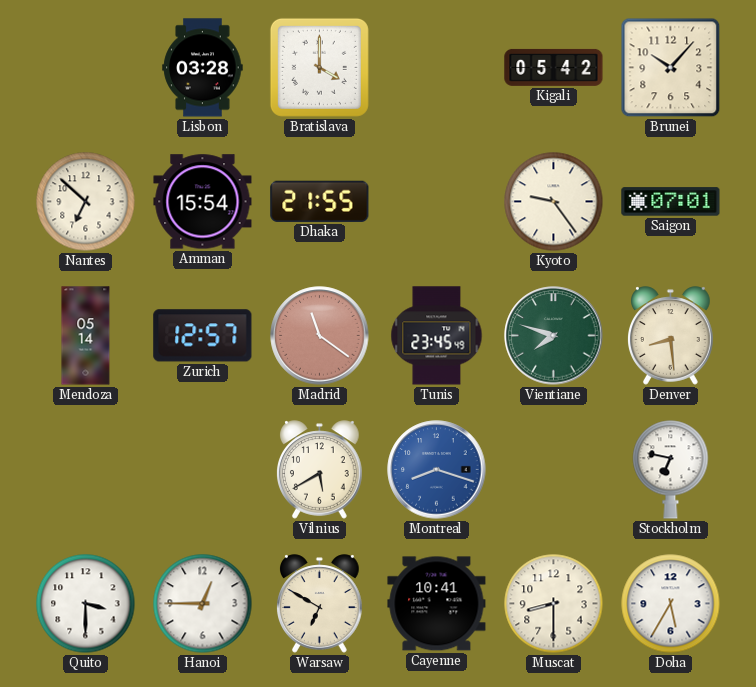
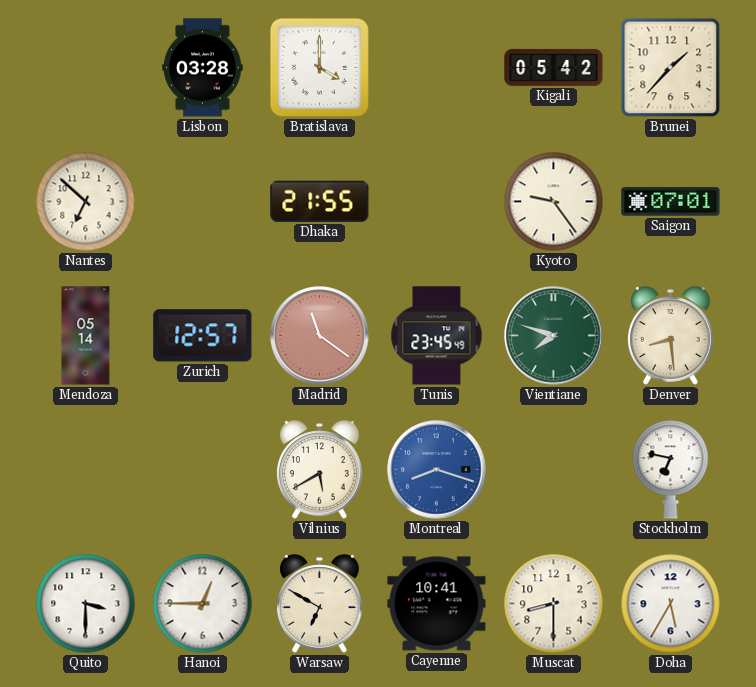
Brunei: 10:07 -> 1:37
Amman: 15:54 -> none
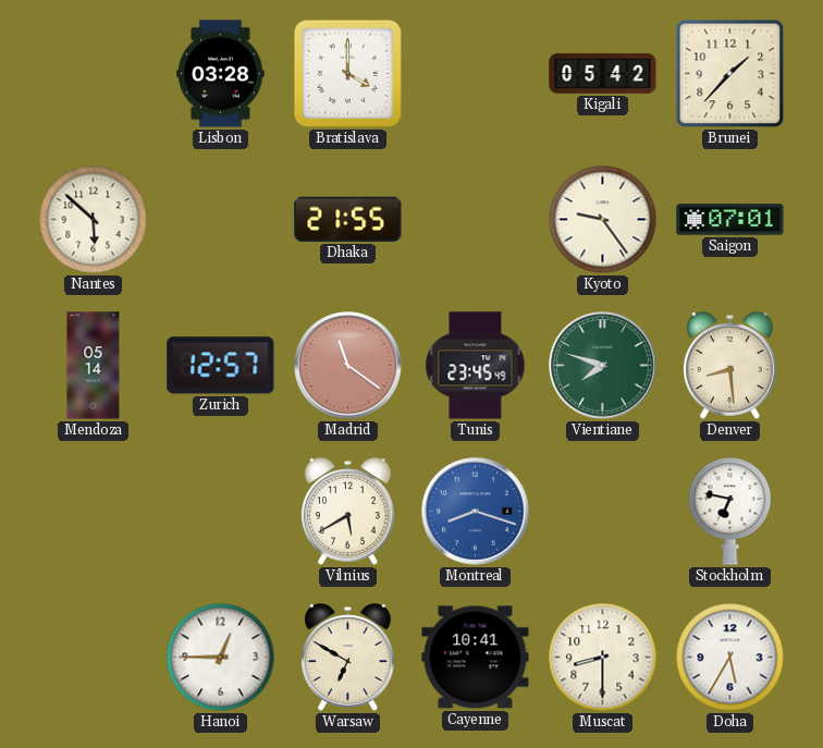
Nantes: 6:52 -> 5:52
Quito: 3:30 -> none
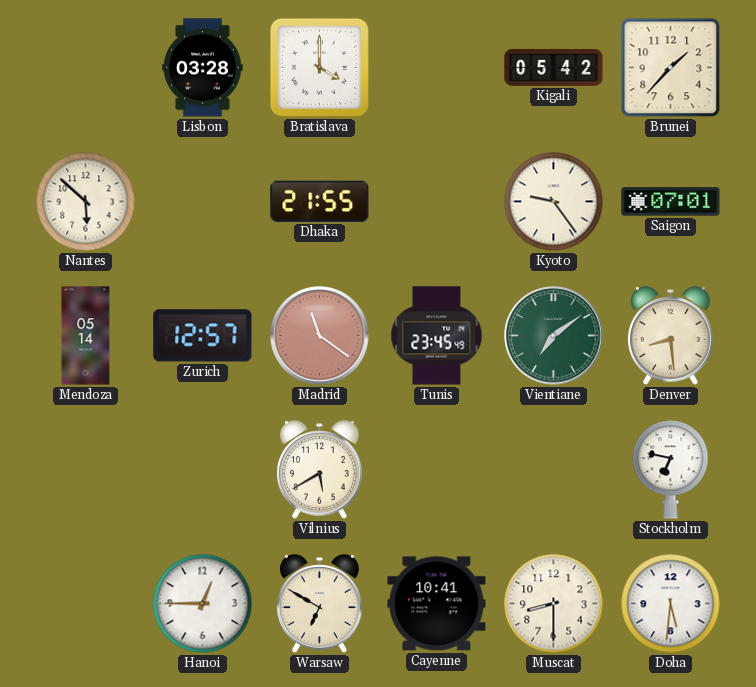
Vientiane: 7:48 -> 7:09
Montreal: 8:18 -> none
Doha: 5:35 -> 5:31
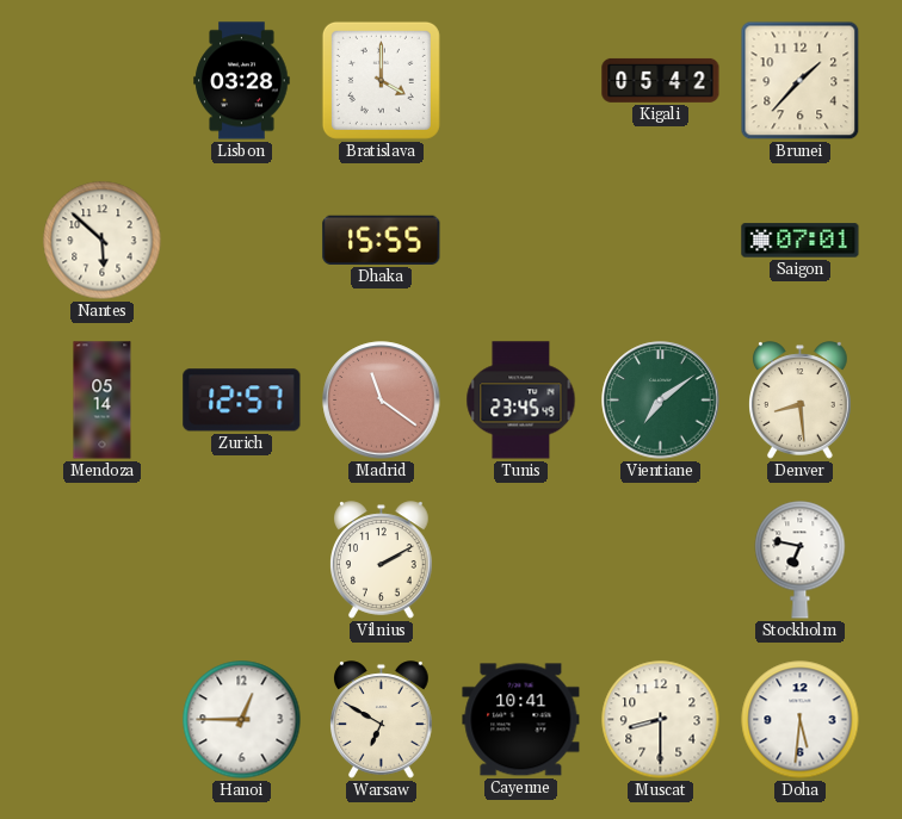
Dhaka: 21:55 -> 15:55
Kyoto: 9:24 -> none
Vilnius: 5:40 -> 2:10
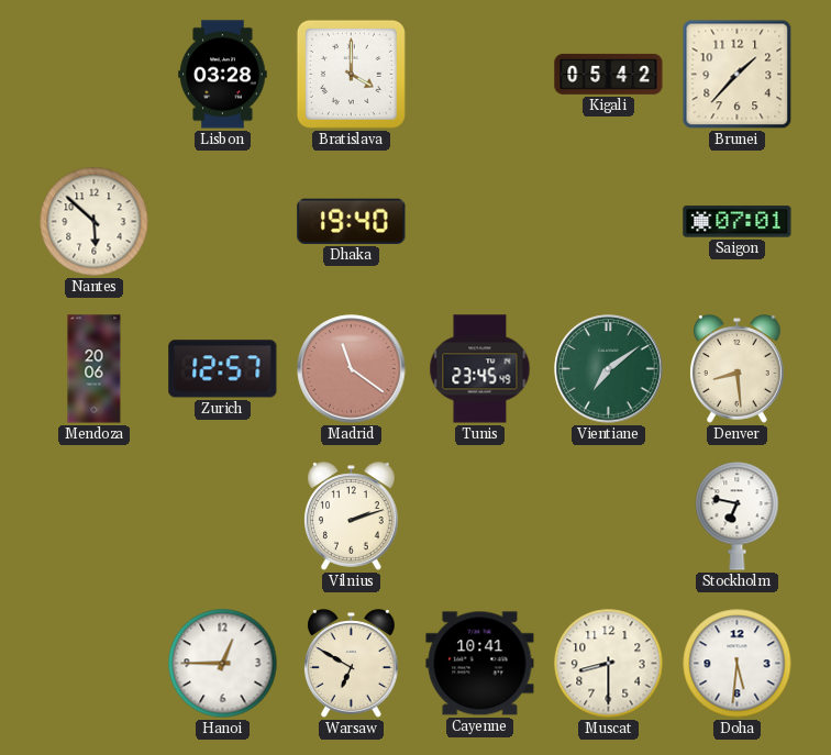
Dhaka: 15:55 -> 19:40
Mendoza: 05:14 -> 20:06
Vilnius: 2:10 -> 2:12
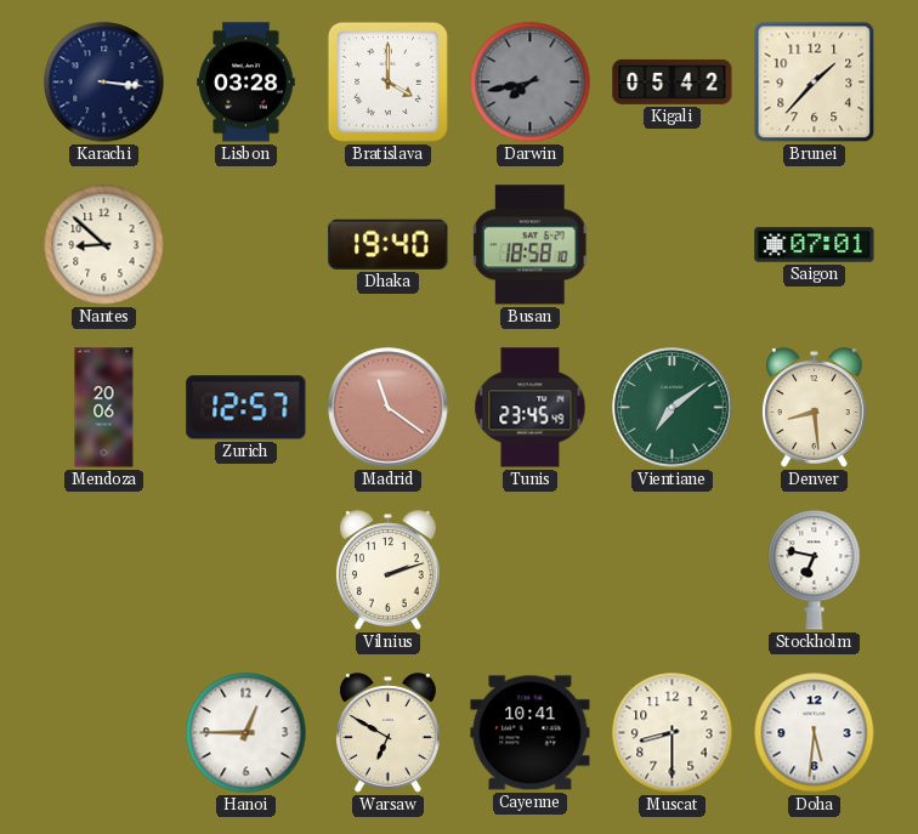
Karachi: none -> 3:16
Darwin: none -> 7:43
Nantes: 5:52 -> 8:52
Busan: none -> 18:58
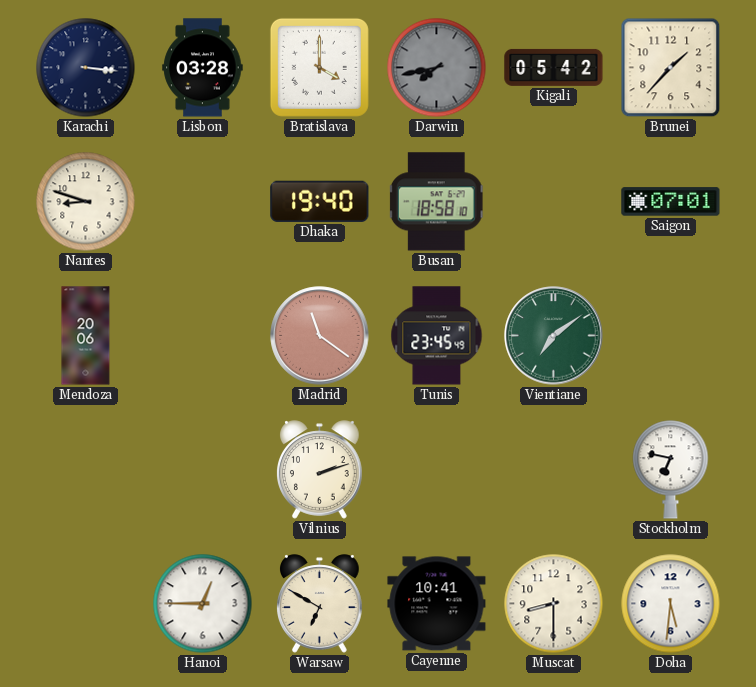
Nantes: 8:52 -> 8:48
Zurich: 12:57 -> none
Denver: 8:29 -> none
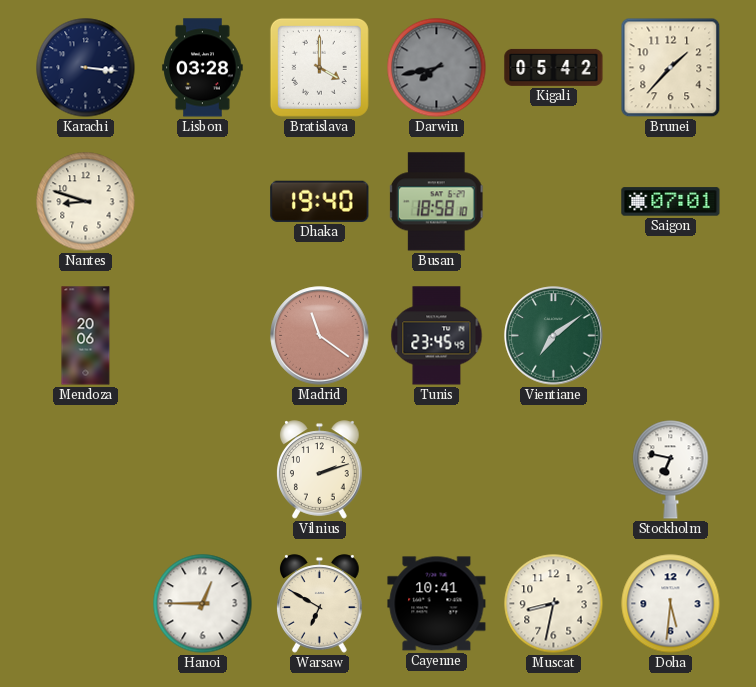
Muscat: 8:30 -> 8:32
